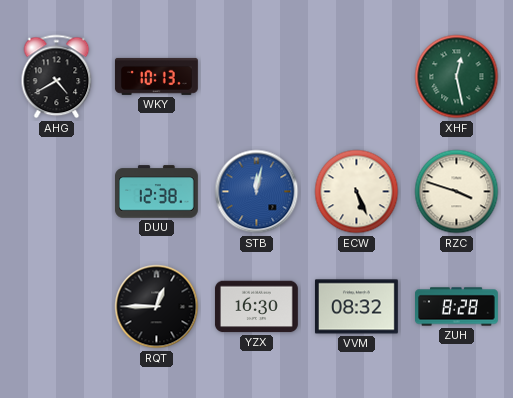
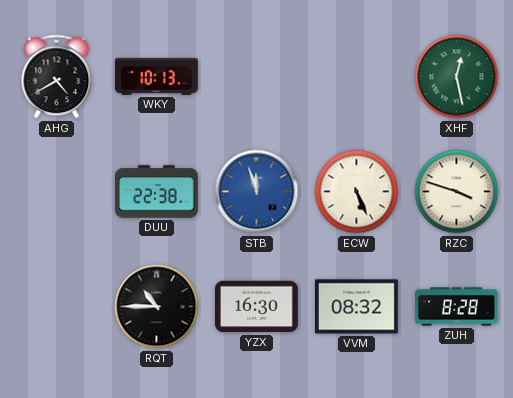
DUU: 12:38 -> 22:38
STB: 12:02 -> 11:57
RQT: 12:45 -> 10:45
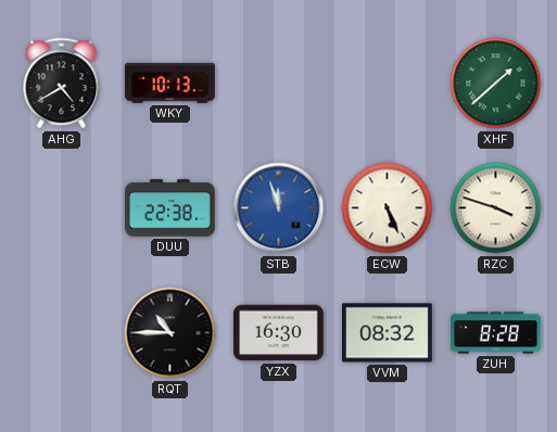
XHF: 12:28 -> 1:38
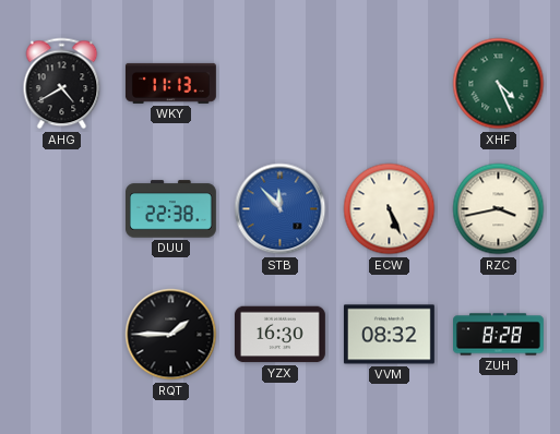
WKY: 10:13 -> 11:13
XHF: 1:38 -> 4:26
STB: 11:57 -> 11:53
RZC: 3:48 -> 3:43
RQT: 10:45 -> 1:45
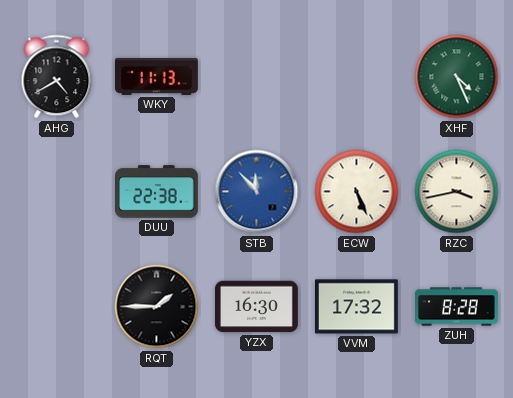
VVM: 08:32 -> 17:32
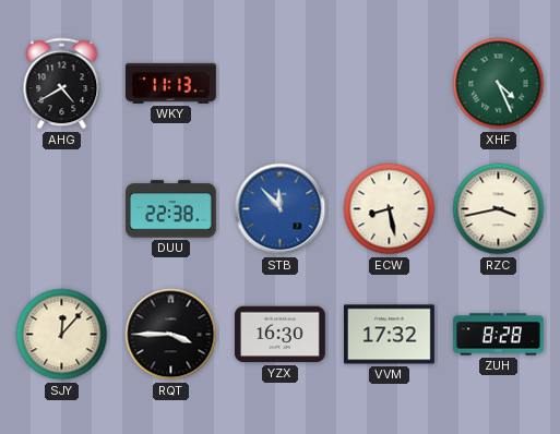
ECW: 5:26 -> 8:28
SJY: none -> 12:07
RQT: 1:45 -> 3:45
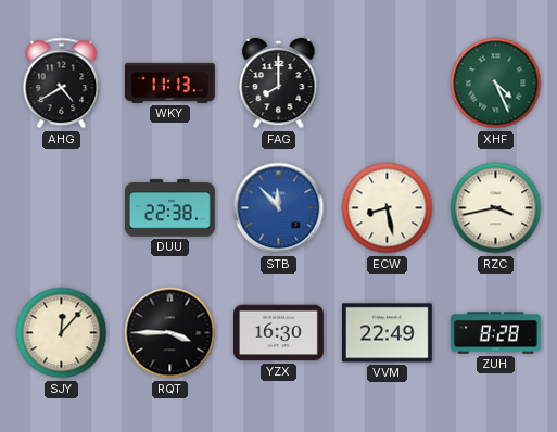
FAG: none -> 8:00
VVM: 17:32 -> 22:49
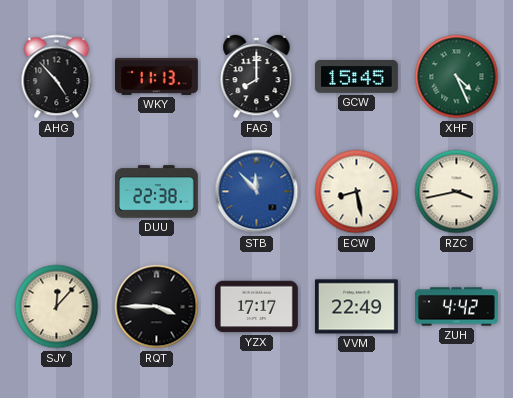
AHG: 4:40 -> 4:53
GCW: none -> 15:45
YZX: 16:30 -> 17:17
ZUH: 8:28 -> 4:42
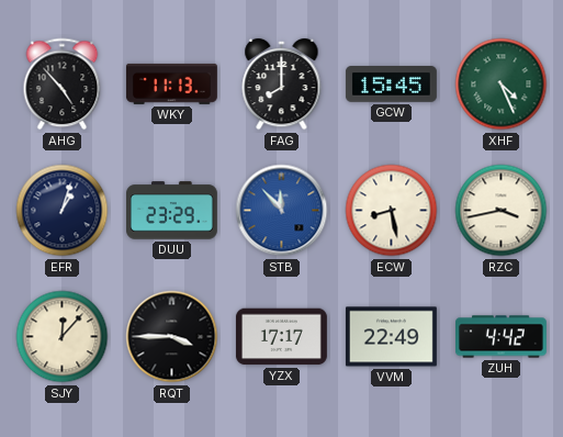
EFR: none -> 1:03
DUU: 22:38 -> 23:29
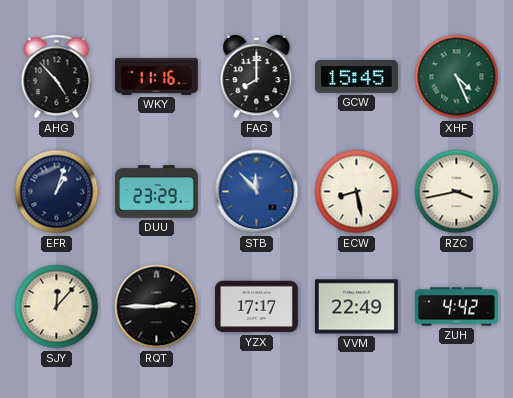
WKY: 11:13 -> 11:16
RQT: 3:45 -> 2:45
